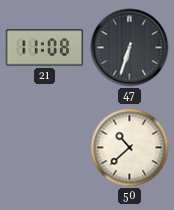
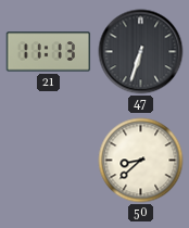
21: 11:08 -> 11:13
50: 10:38 -> 8:38
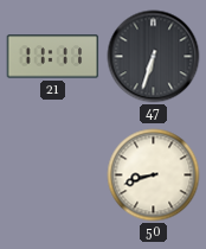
21: 11:13 -> 11:11
50: 8:38 -> 8:42
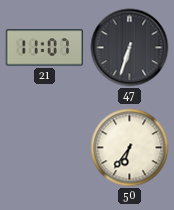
21: 11:11 -> 11:07
50: 8:42 -> 6:36
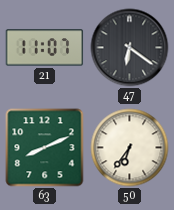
47: 6:33 -> 6:21
63: none -> 8:11
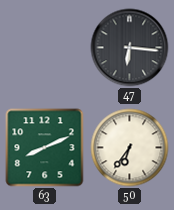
21: 11:07 -> none
47: 6:21 -> 6:16
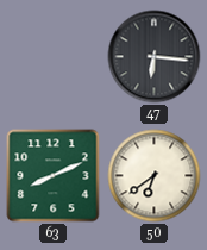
50: 6:36 -> 6:39
